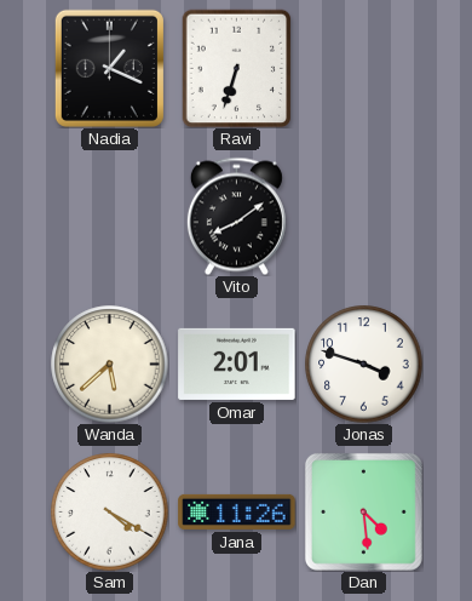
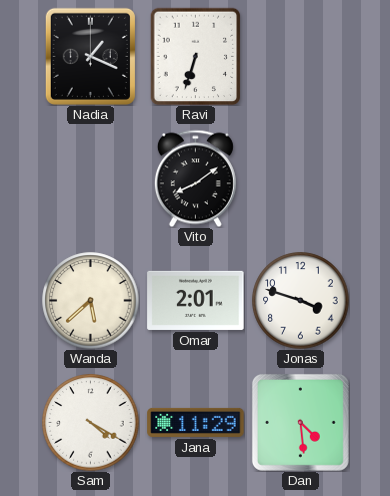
Jana: 11:26 -> 11:29
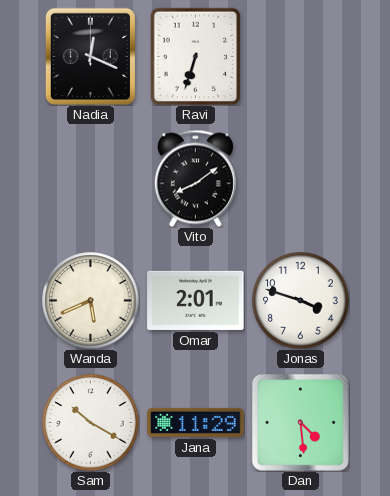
Nadia: 1:19 -> 12:19
Wanda: 5:38 -> 5:41
Sam: 4:20 -> 10:20
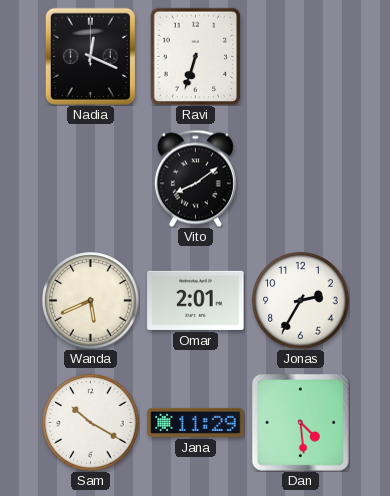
Jonas: 3:48 -> 2:35
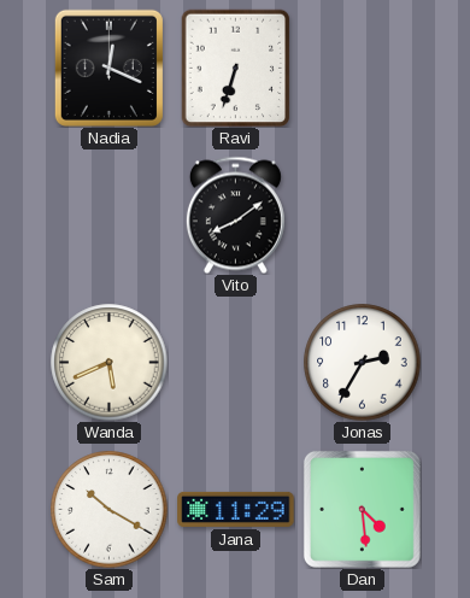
Omar: 2:01 -> none
